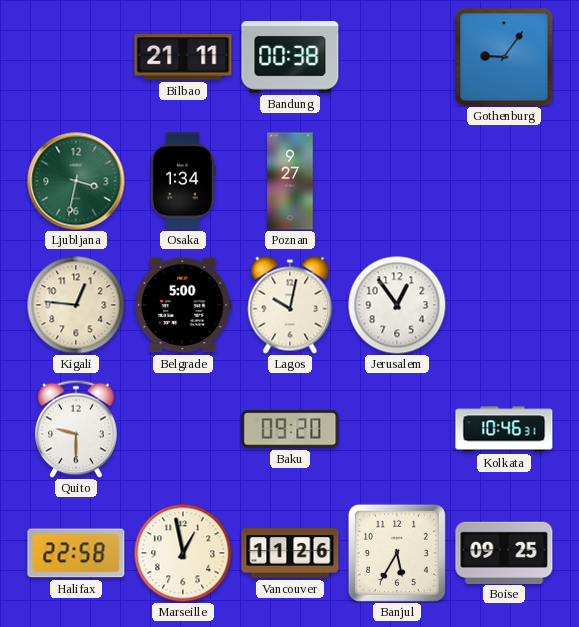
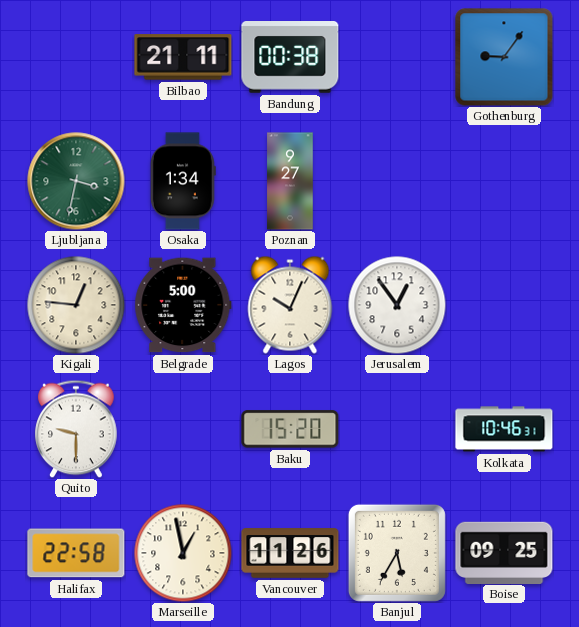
Lagos: 10:02 -> 10:04
Baku: 09:20 -> 15:20
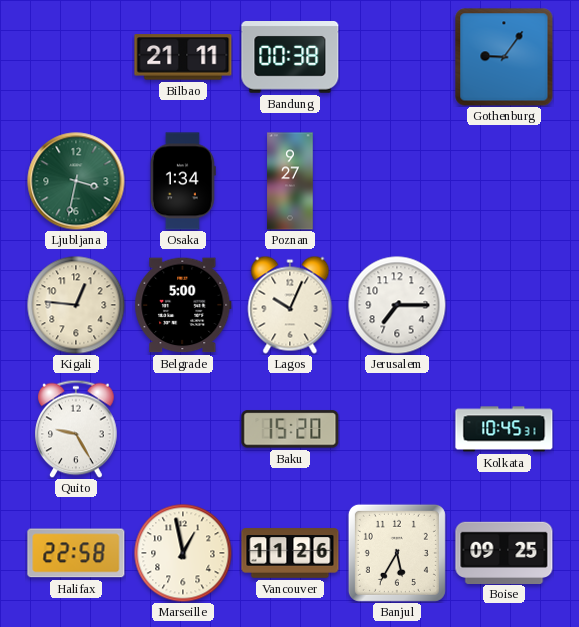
Jerusalem: 12:54 -> 7:15
Quito: 9:30 -> 9:25
Kolkata: 10:46 -> 10:45
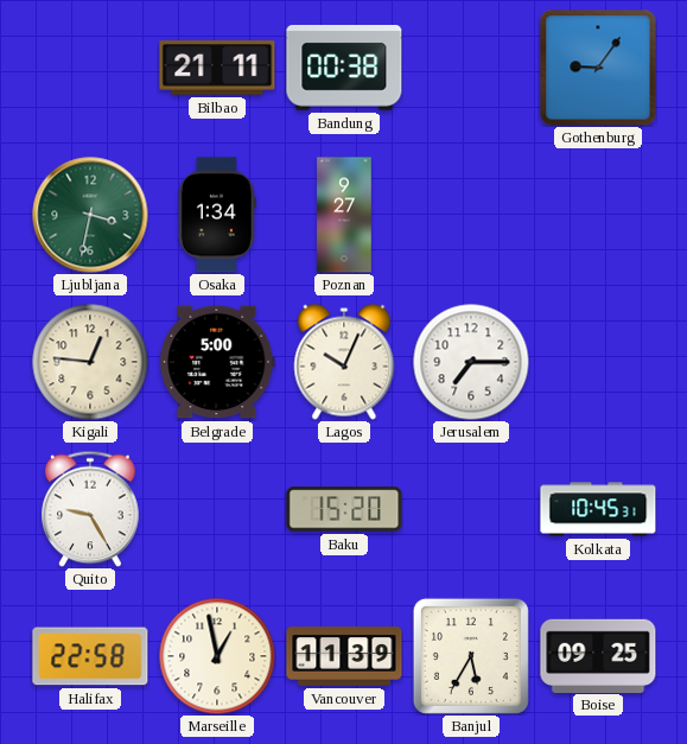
Vancouver: 11:26 -> 11:39
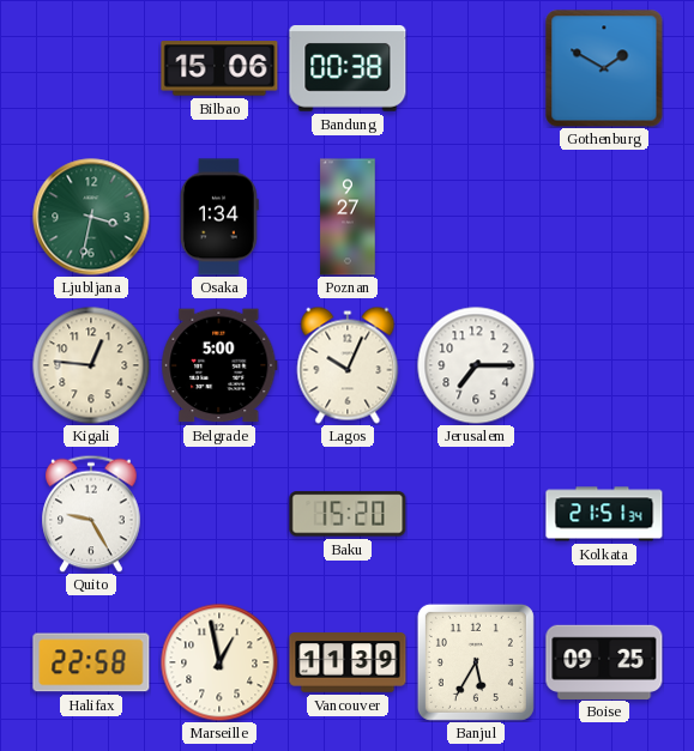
Bilbao: 21:11 -> 15:06
Gothenburg: 9:06 -> 1:50
Kolkata: 10:45 -> 21:51
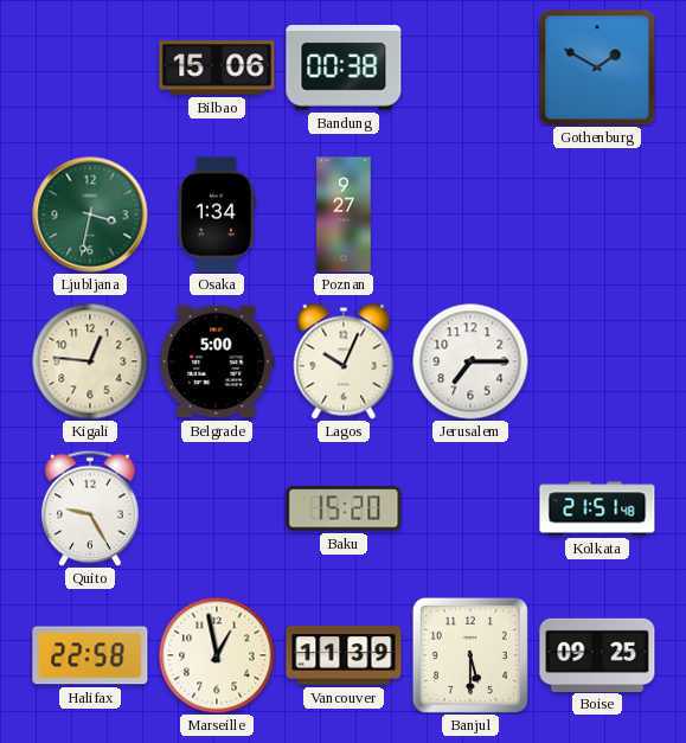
Kolkata: 21:51:34 -> 21:51:48
Banjul: 5:35 -> 5:30
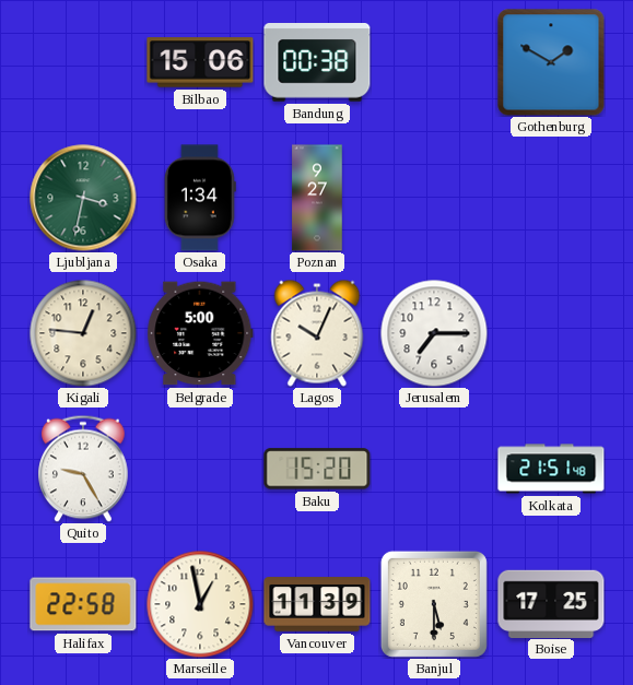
Boise: 09:25 -> 17:25
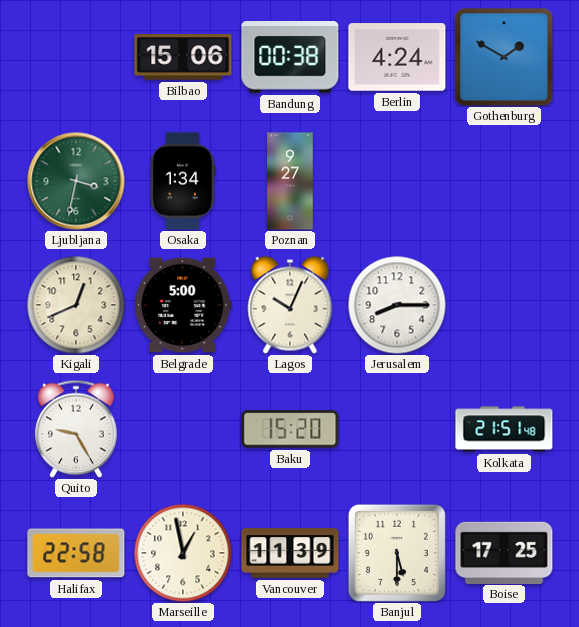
Berlin: none -> 4:24
Kigali: 12:46 -> 12:41
Jerusalem: 7:15 -> 8:15
